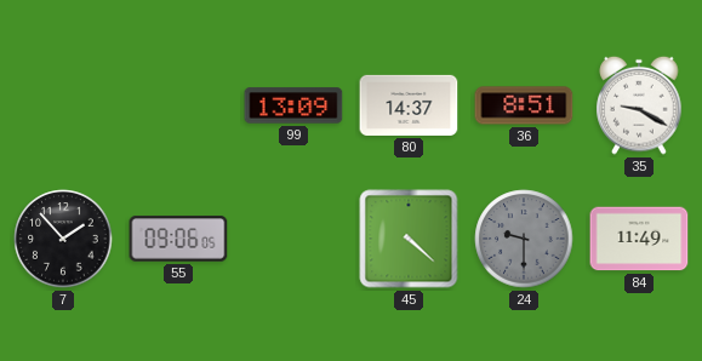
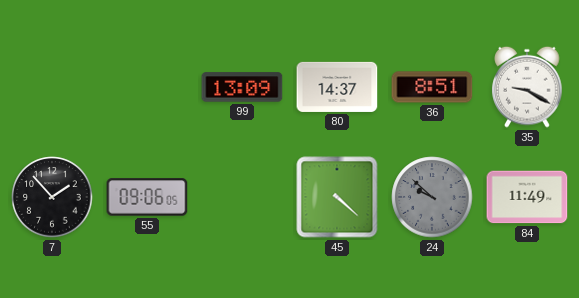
24: 9:30 -> 9:52
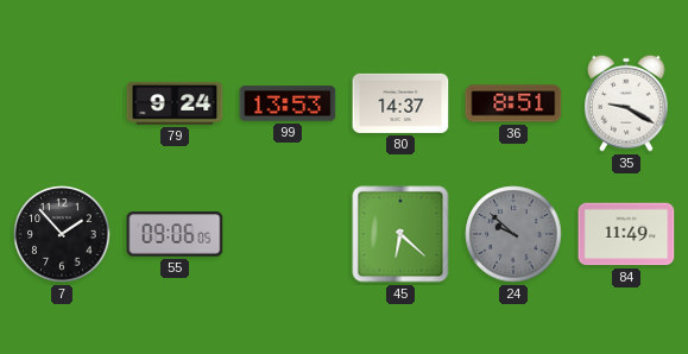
79: none -> 9:24
99: 13:09 -> 13:53
45: 4:22 -> 6:22
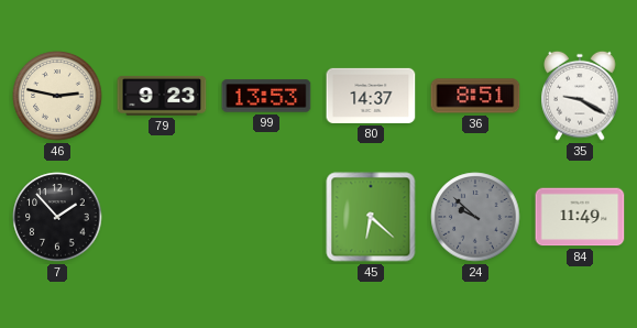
46: none -> 2:47
79: 9:24 -> 9:23
55: 09:06 -> none
